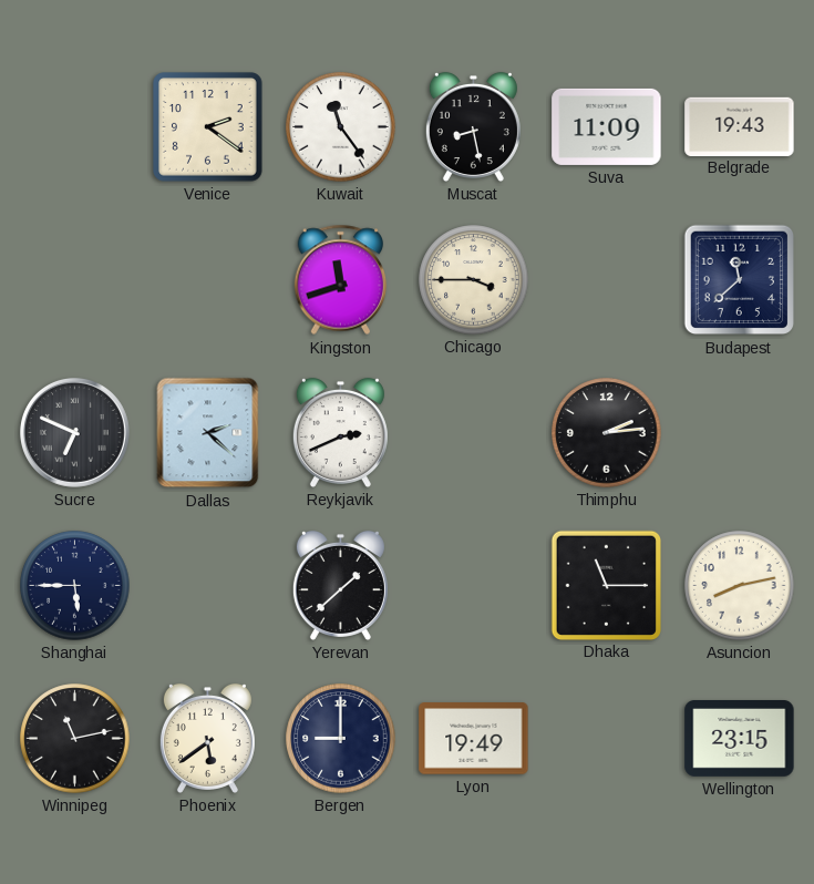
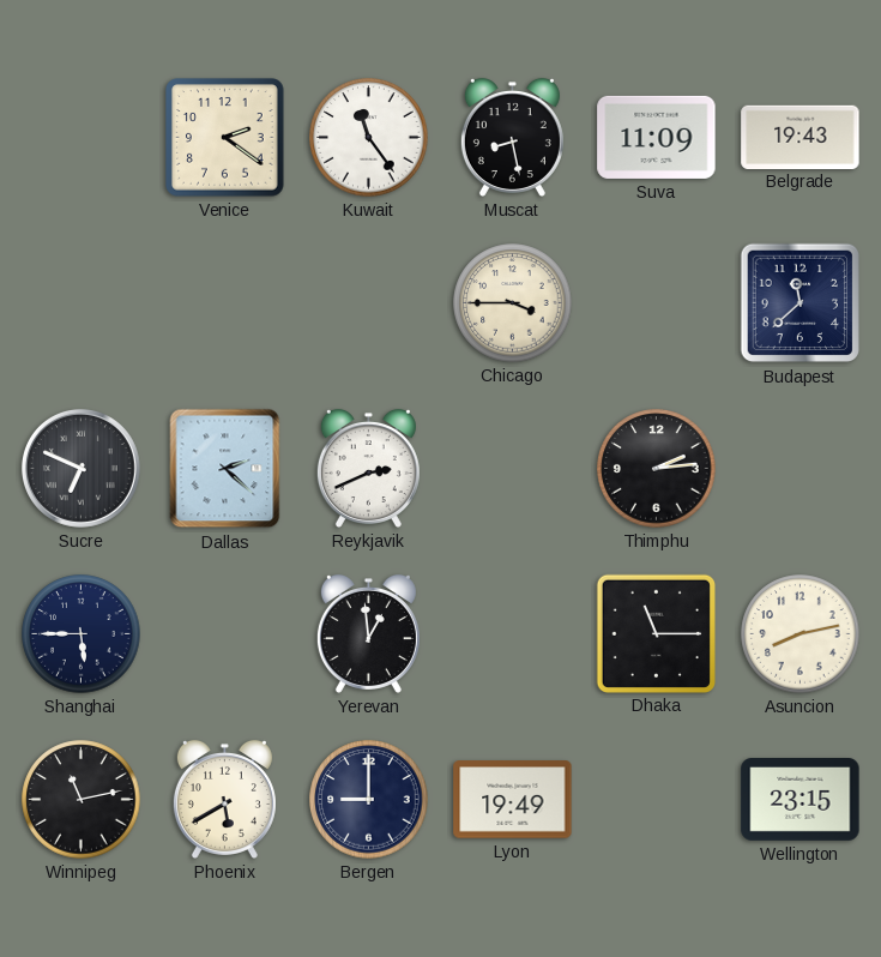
Kingston: 11:42 -> none
Yerevan: 1:38 -> 12:59
Phoenix: 5:39 -> 5:40
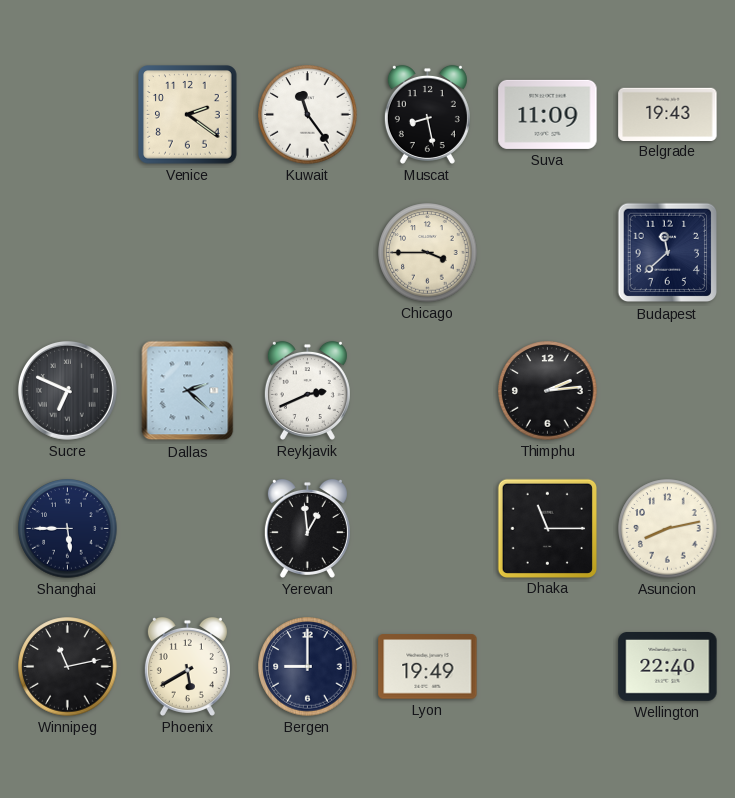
Wellington: 23:15 -> 22:40
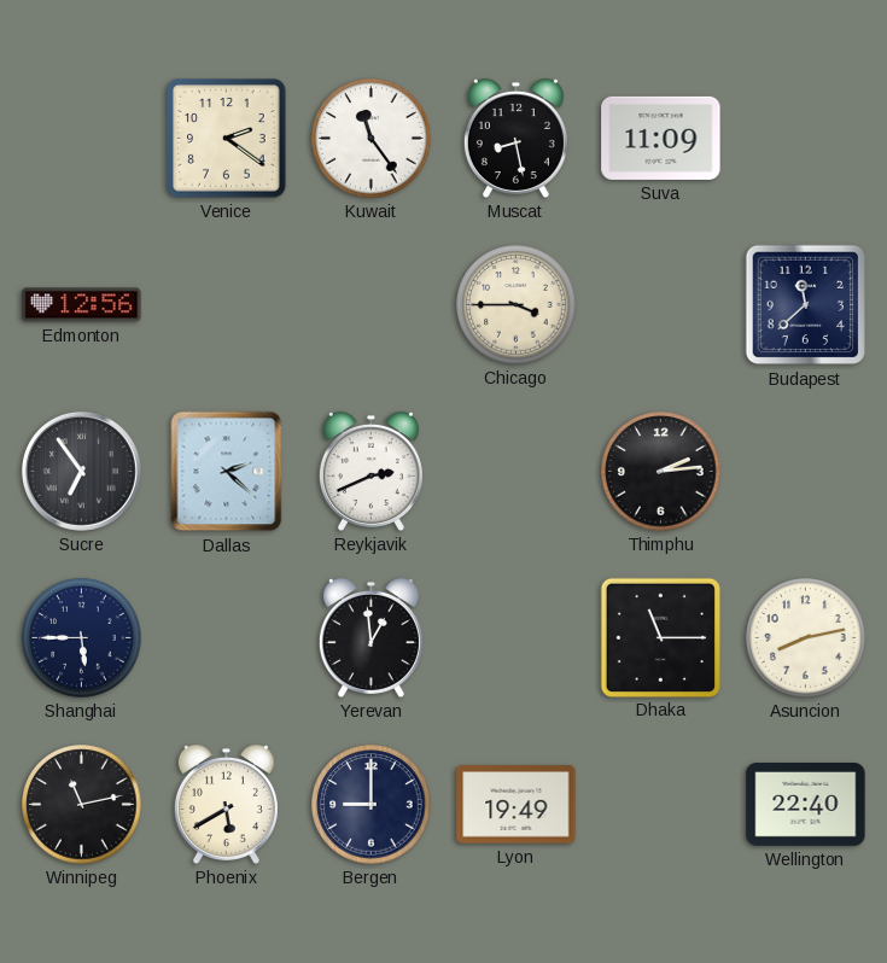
Belgrade: 19:43 -> none
Edmonton: none -> 12:56
Sucre: 6:49 -> 6:54
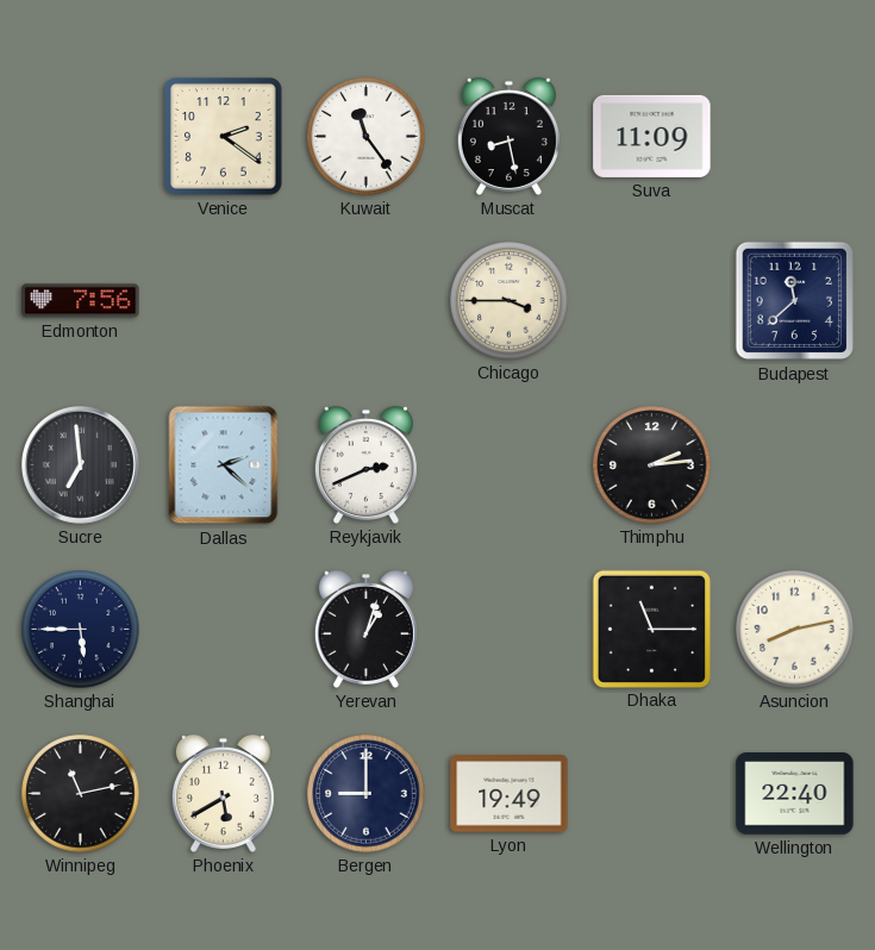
Edmonton: 12:56 -> 7:56
Sucre: 6:54 -> 6:59
Yerevan: 12:59 -> 1:03
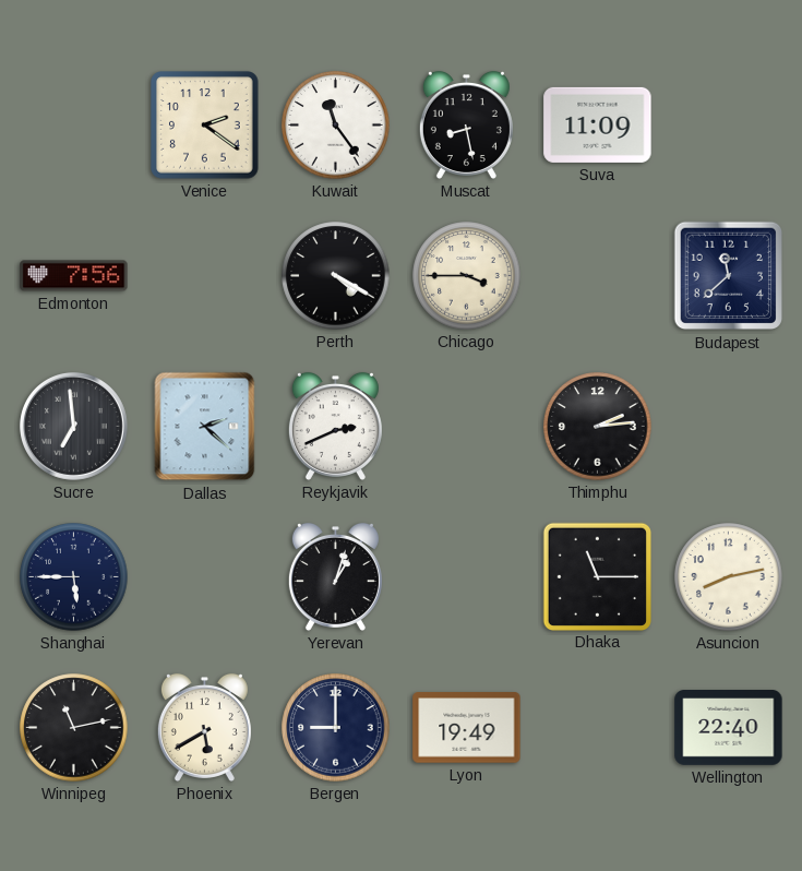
Perth: none -> 4:20
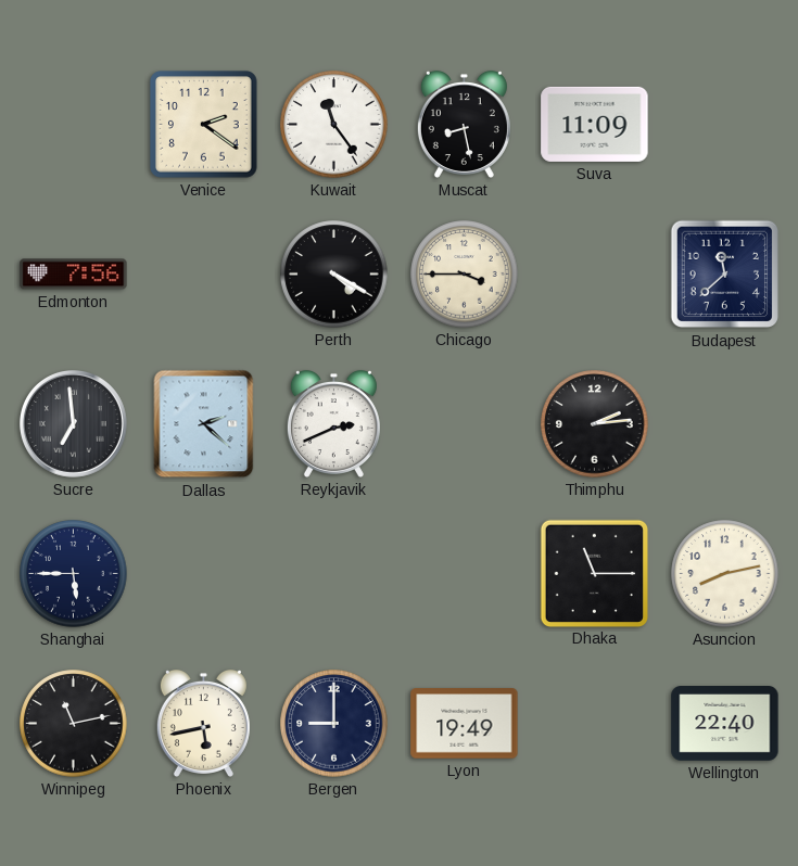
Yerevan: 1:03 -> none
Phoenix: 5:40 -> 5:43
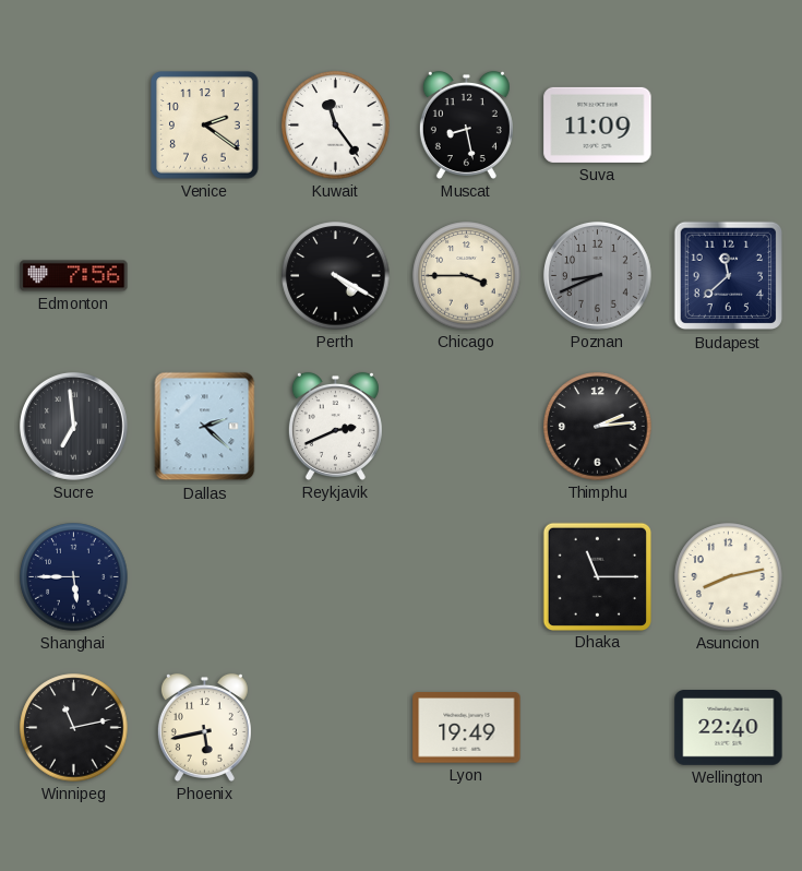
Poznan: none -> 8:41
Bergen: 9:00 -> none
